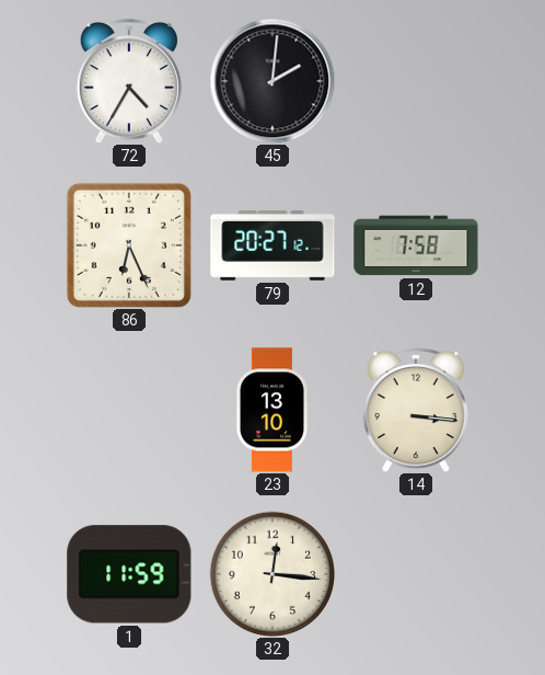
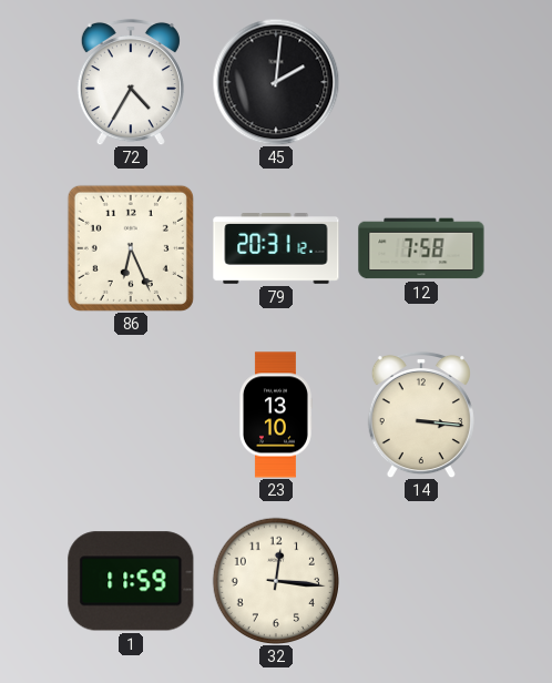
79: 20:27 -> 20:31
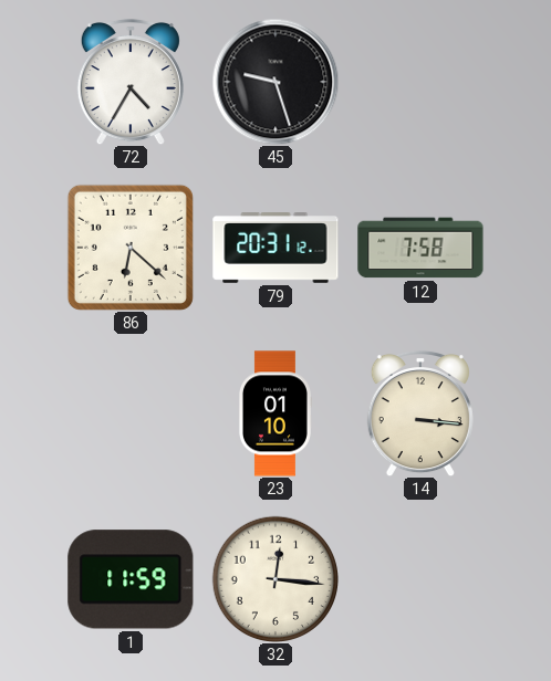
45: 2:01 -> 9:27
86: 6:26 -> 6:22
23: 13:10 -> 01:10
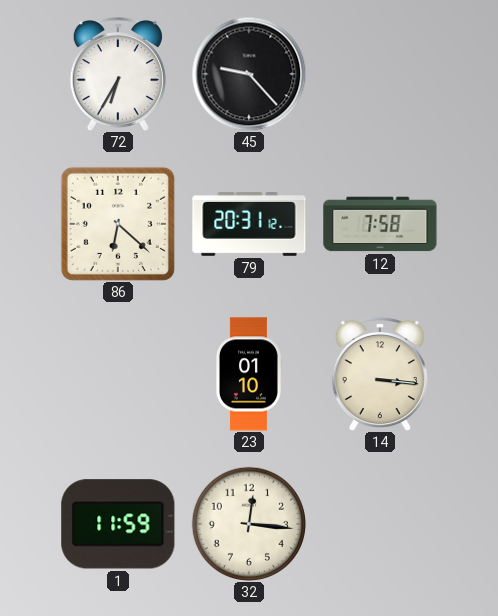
72: 4:35 -> 6:35
45: 9:27 -> 9:23
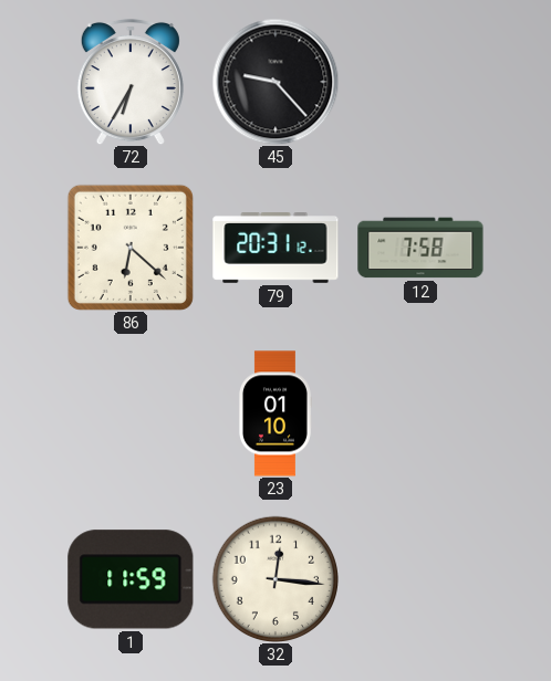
14: 3:16 -> none
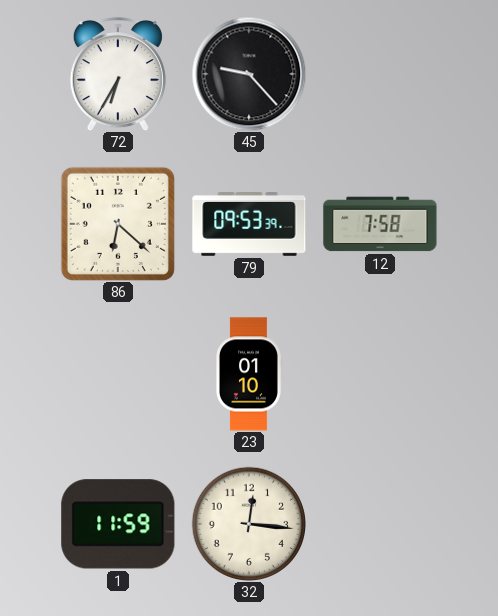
79: 20:31 -> 09:53
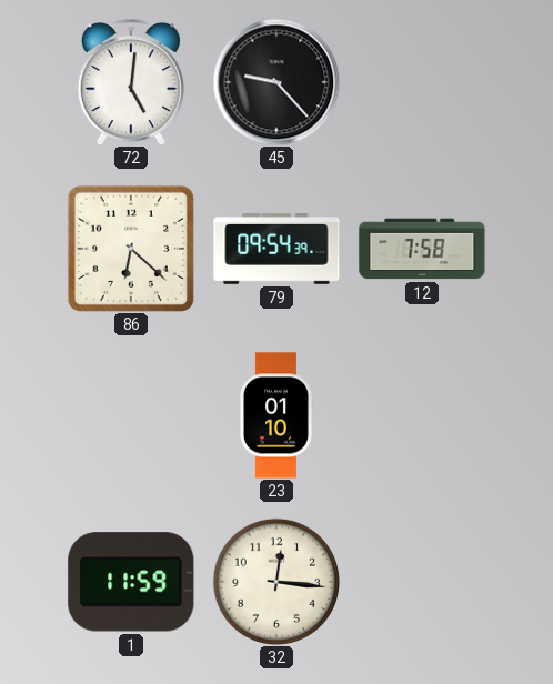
72: 6:35 -> 5:01
79: 09:53 -> 09:54
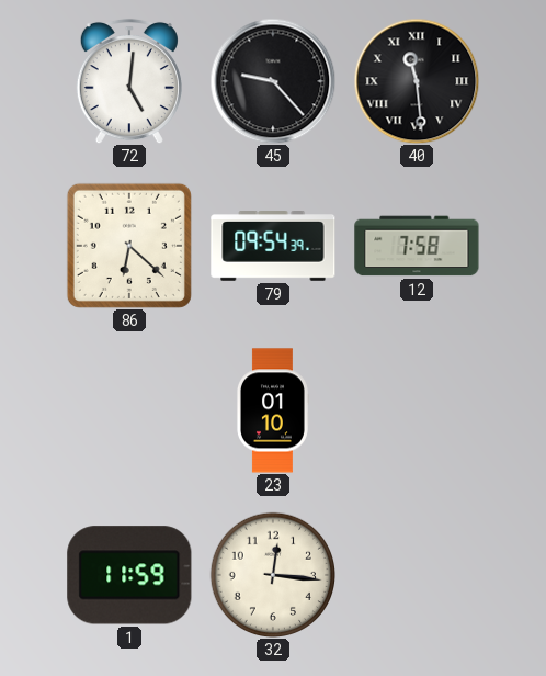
40: none -> 11:29
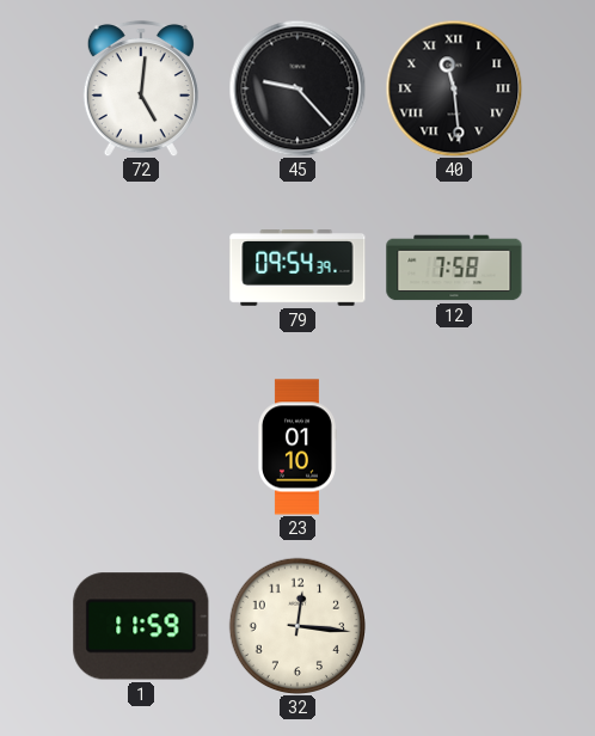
86: 6:22 -> none
